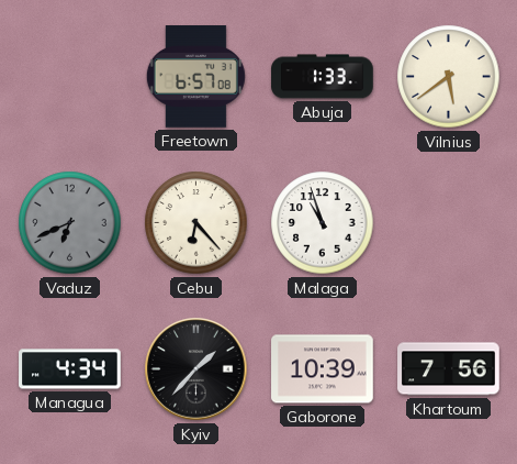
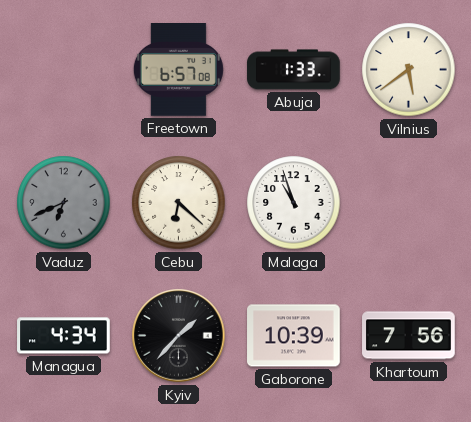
Cebu: 6:23 -> 6:22
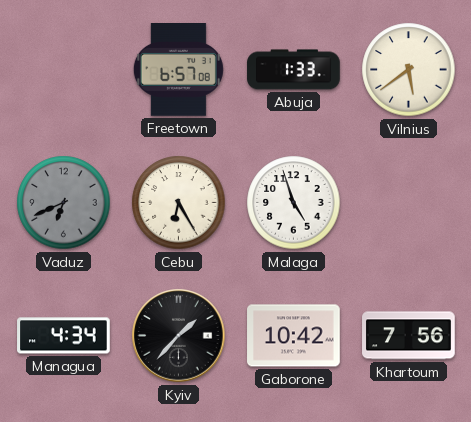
Cebu: 6:22 -> 6:25
Malaga: 10:57 -> 4:57
Gaborone: 10:39 -> 10:42
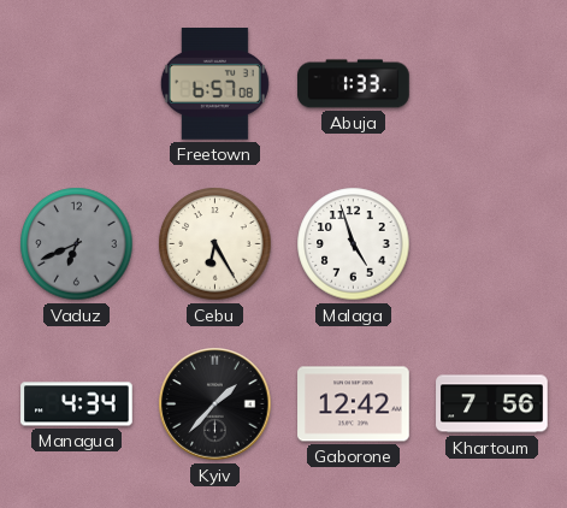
Vilnius: 5:39 -> none
Gaborone: 10:42 -> 12:42
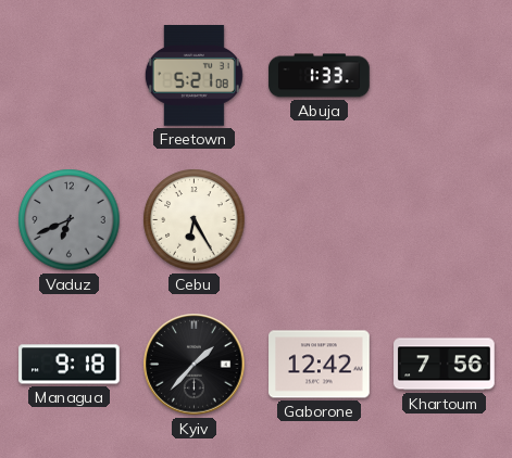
Freetown: 6:57 -> 5:21
Malaga: 4:57 -> none
Managua: 4:34 -> 9:18
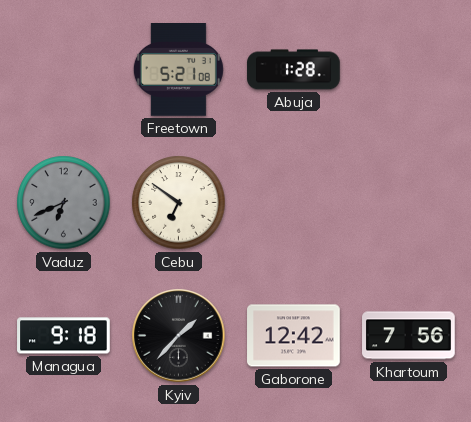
Abuja: 1:33 -> 1:28
Cebu: 6:25 -> 6:51
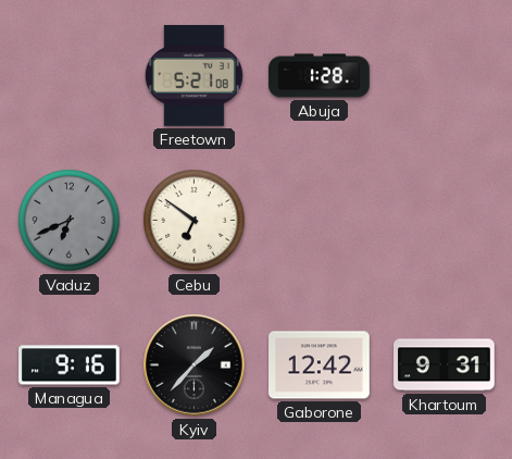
Managua: 9:18 -> 9:16
Khartoum: 7:56 -> 9:31
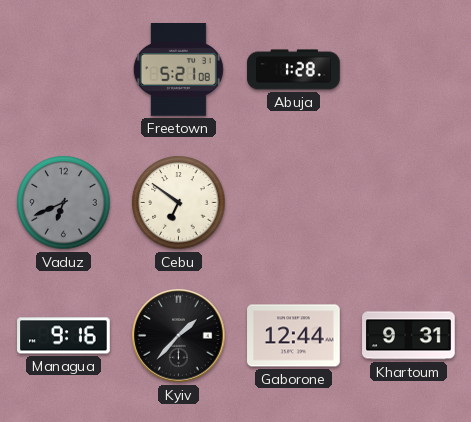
Gaborone: 12:42 -> 12:44
